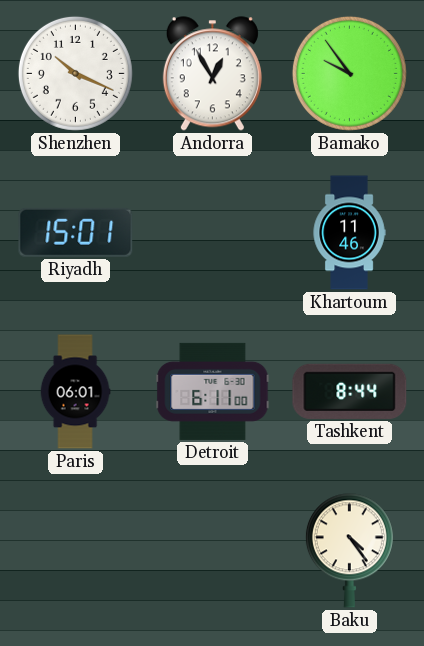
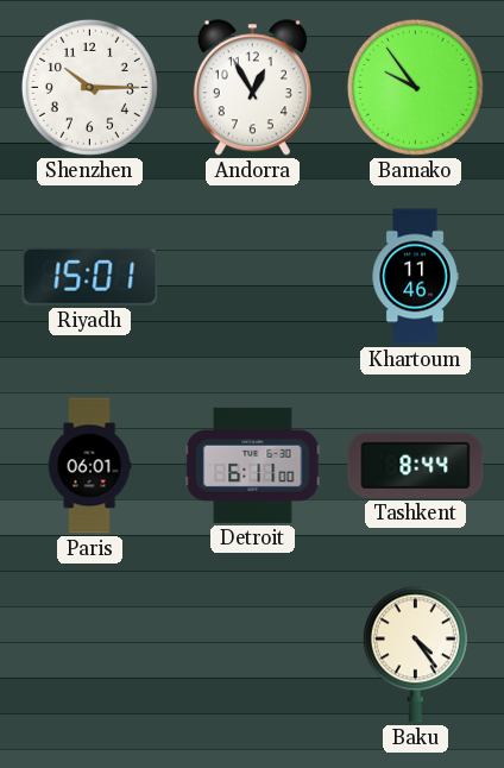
Shenzhen: 10:19 -> 10:15
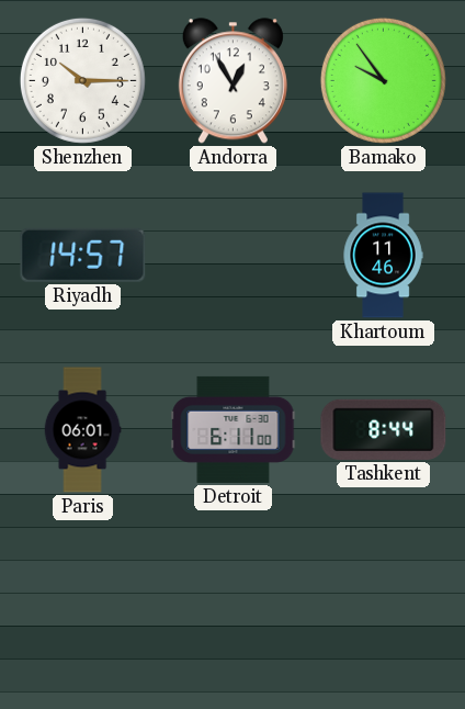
Riyadh: 15:01 -> 14:57
Baku: 4:24 -> none
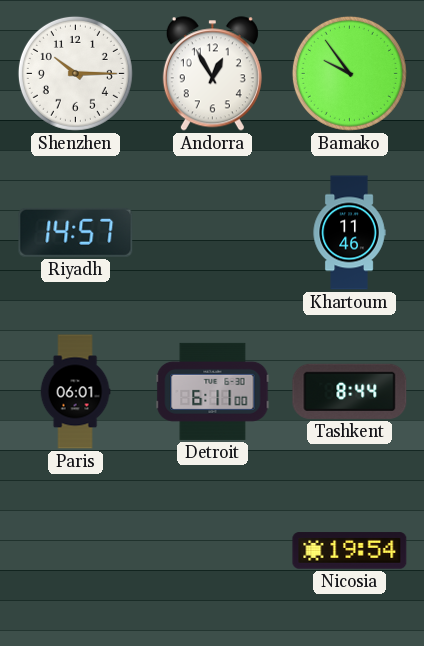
Nicosia: none -> 19:54
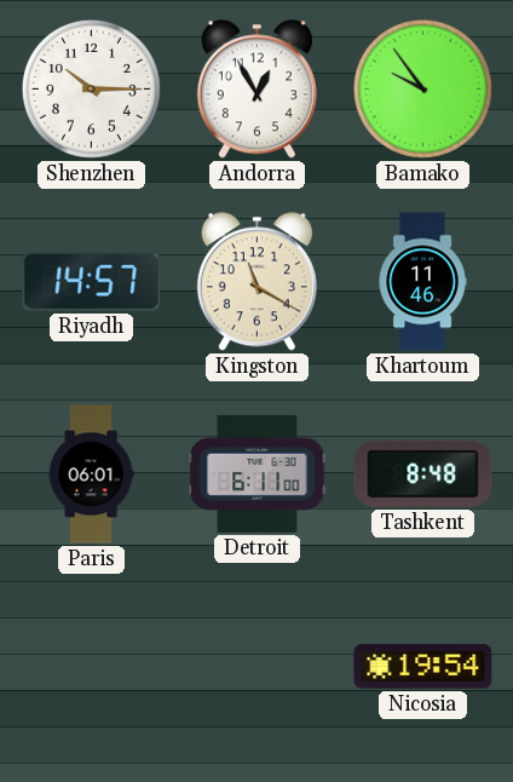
Kingston: none -> 11:20
Tashkent: 8:44 -> 8:48
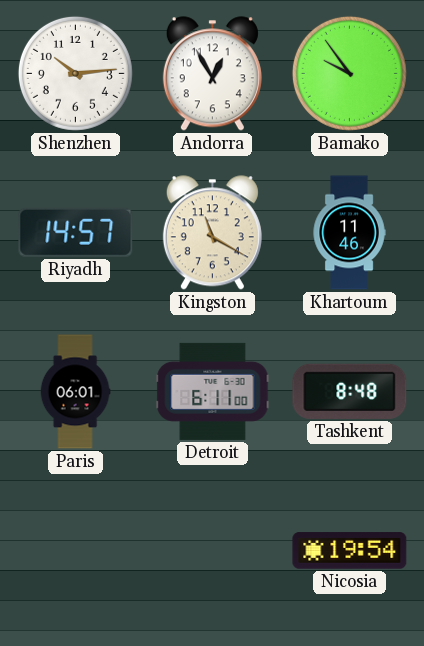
Shenzhen: 10:15 -> 10:14
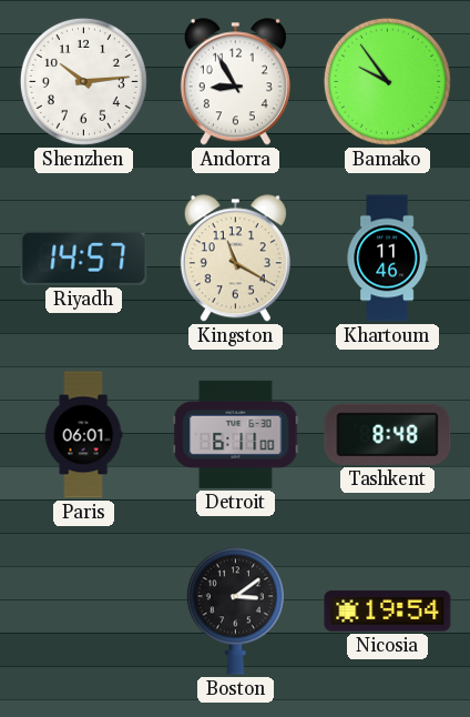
Andorra: 12:55 -> 8:55
Boston: none -> 3:09
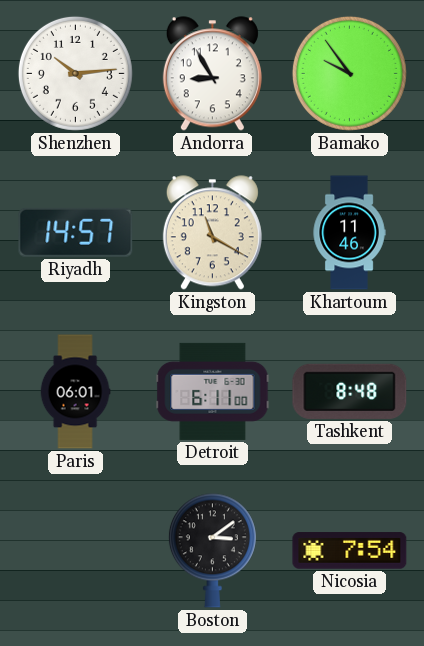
Nicosia: 19:54 -> 7:54
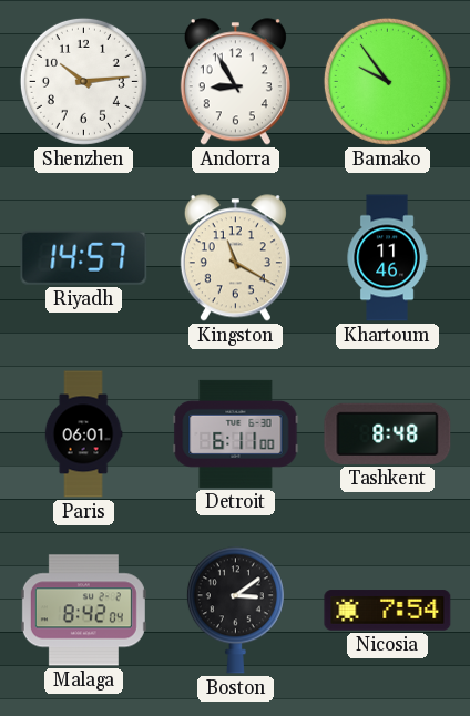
Malaga: none -> 8:42
